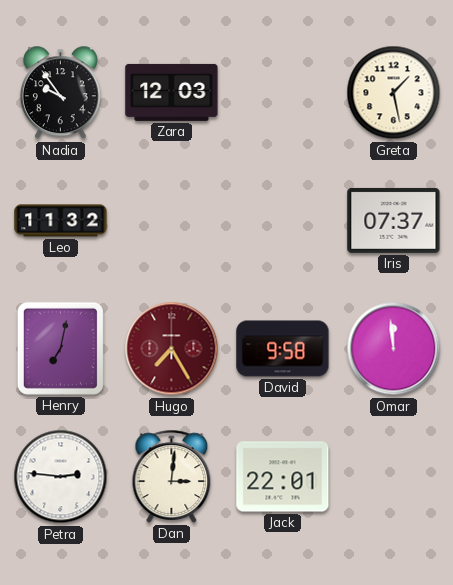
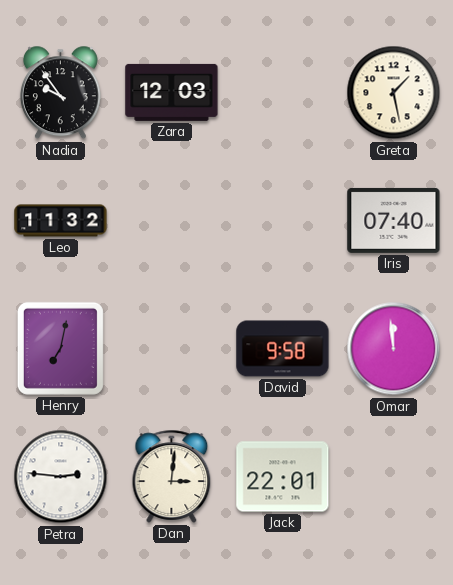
Iris: 07:37 -> 07:40
Hugo: 7:25 -> none
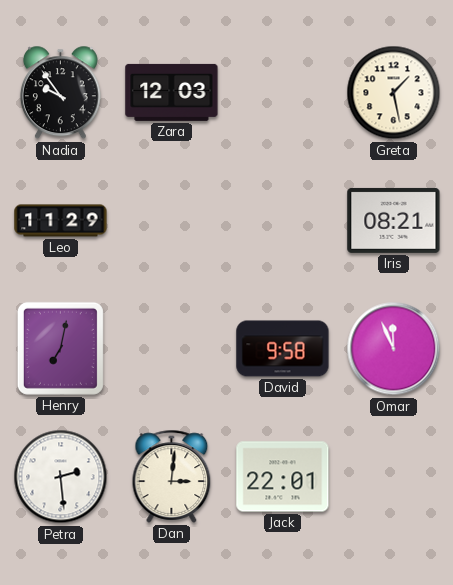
Leo: 11:32 -> 11:29
Iris: 07:40 -> 08:21
Omar: 11:59 -> 11:56
Petra: 2:46 -> 2:29
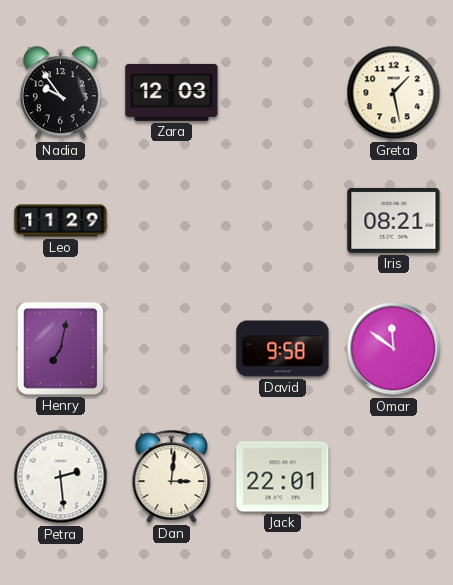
Omar: 11:56 -> 11:51
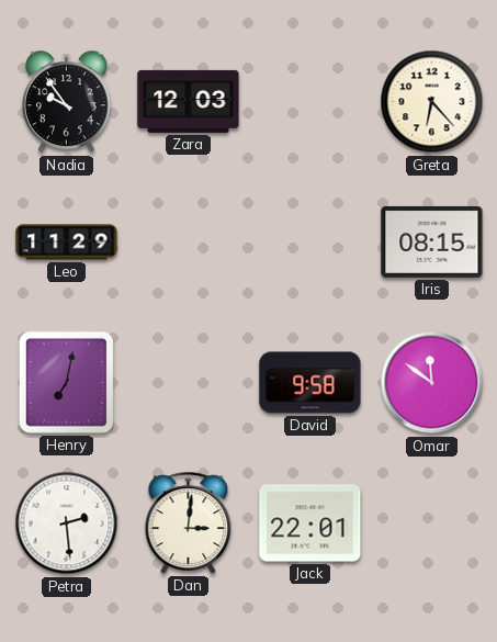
Greta: 1:28 -> 6:23
Iris: 08:21 -> 08:15
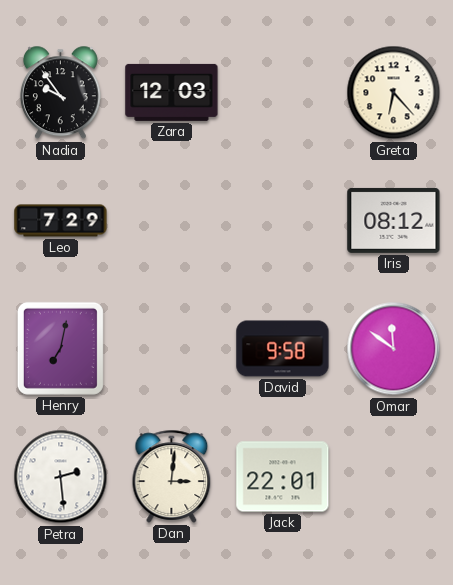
Leo: 11:29 -> 7:29
Iris: 08:15 -> 08:12
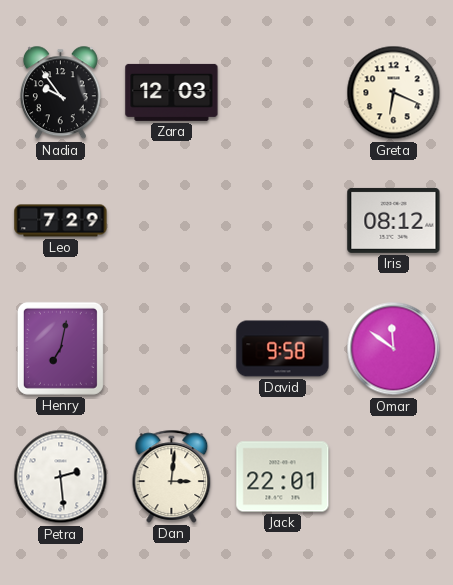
Greta: 6:23 -> 6:19
